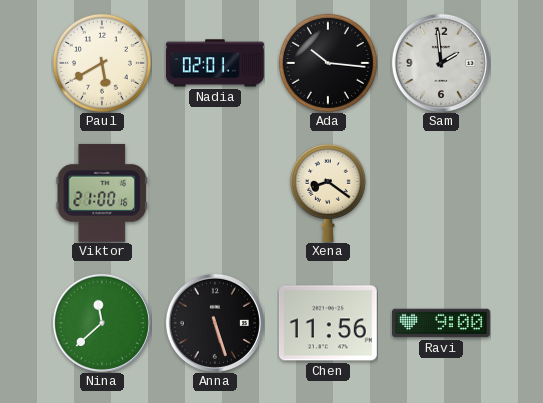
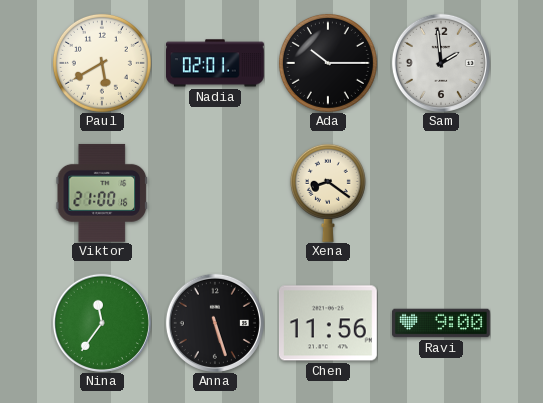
Ada: 10:16 -> 10:15
Nina: 11:38 -> 11:36
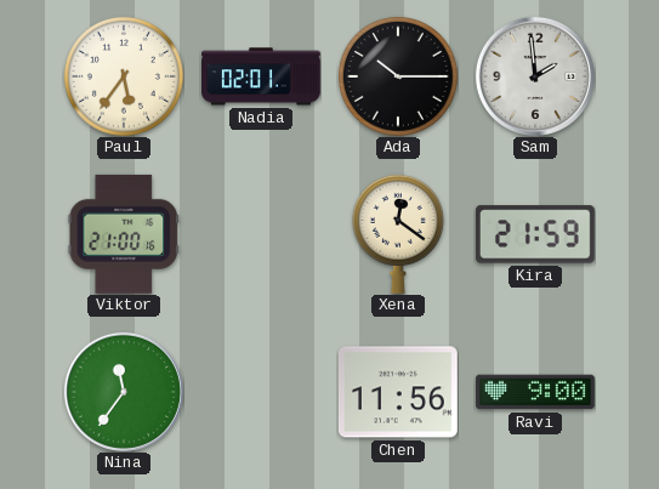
Paul: 5:40 -> 5:36
Xena: 8:21 -> 12:21
Kira: none -> 21:59
Anna: 5:27 -> none
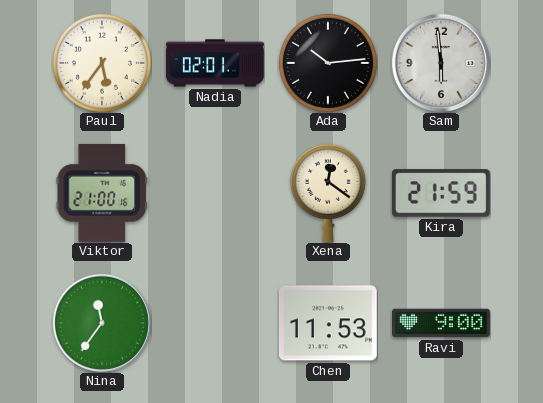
Ada: 10:15 -> 10:14
Sam: 1:59 -> 5:59
Chen: 11:56 -> 11:53
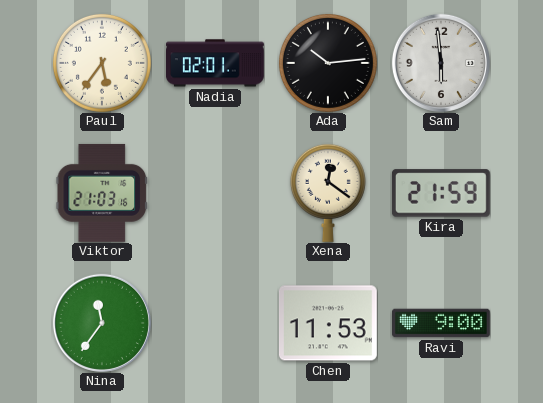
Viktor: 21:00 -> 21:03
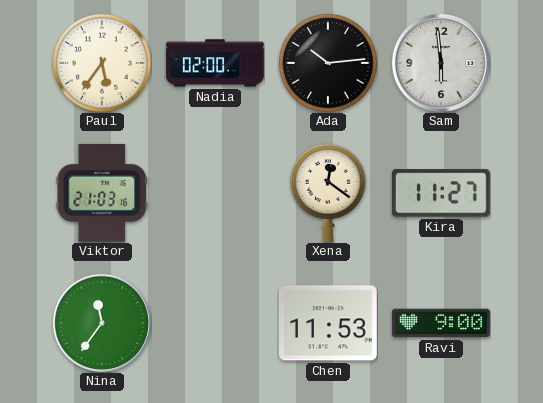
Nadia: 02:01 -> 02:00
Kira: 21:59 -> 11:27
